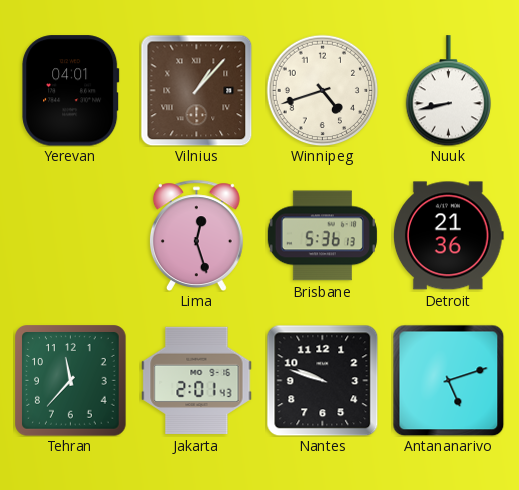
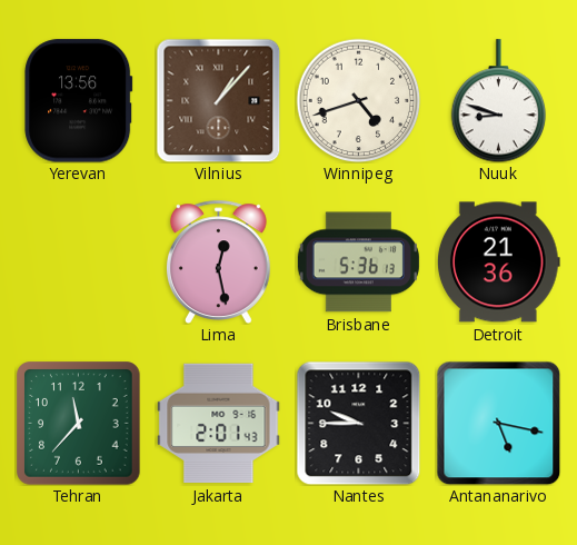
Yerevan: 04:01 -> 13:56
Nuuk: 8:43 -> 8:48
Lima: 12:27 -> 12:28
Nantes: 9:48 -> 9:45
Antananarivo: 5:12 -> 5:17
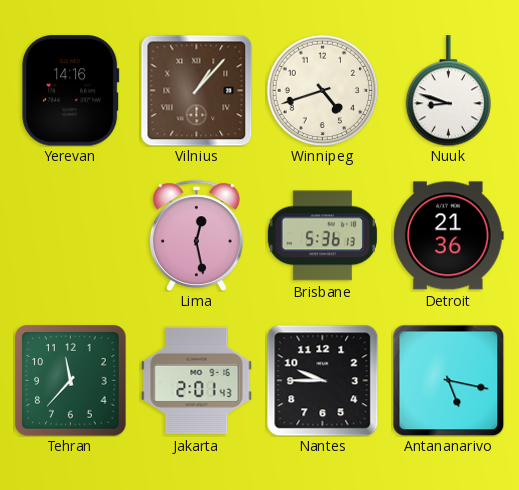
Yerevan: 13:56 -> 14:16
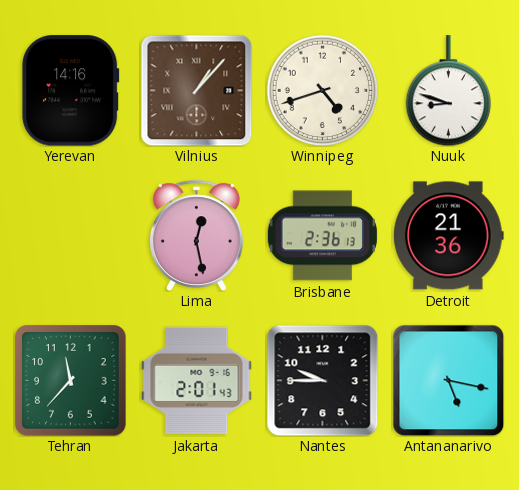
Brisbane: 5:36 -> 2:36
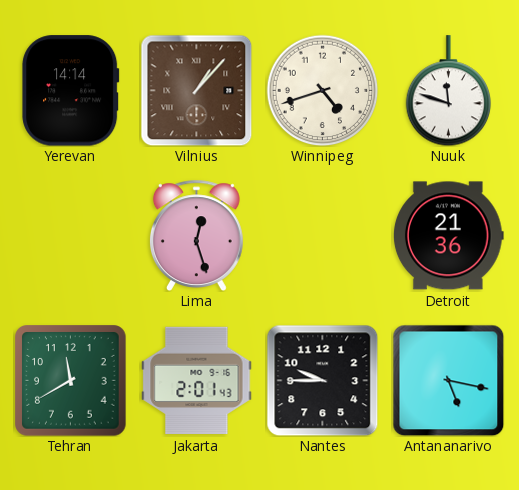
Yerevan: 14:16 -> 14:14
Nuuk: 8:48 -> 11:48
Lima: 12:28 -> 12:27
Brisbane: 2:36 -> none
Tehran: 11:37 -> 11:40
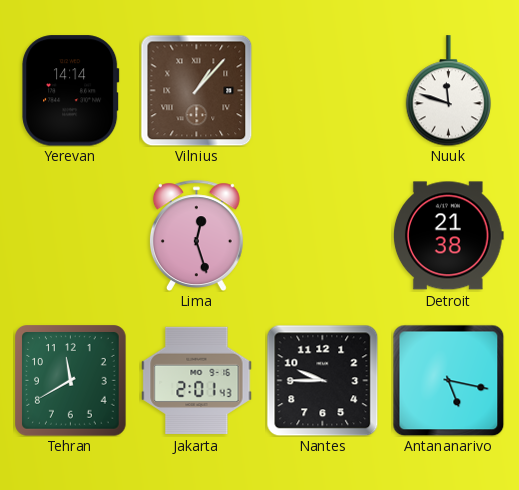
Winnipeg: 4:42 -> none
Detroit: 21:36 -> 21:38
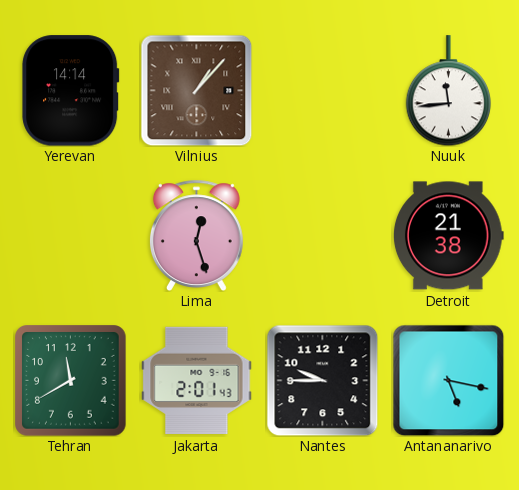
Nuuk: 11:48 -> 11:44
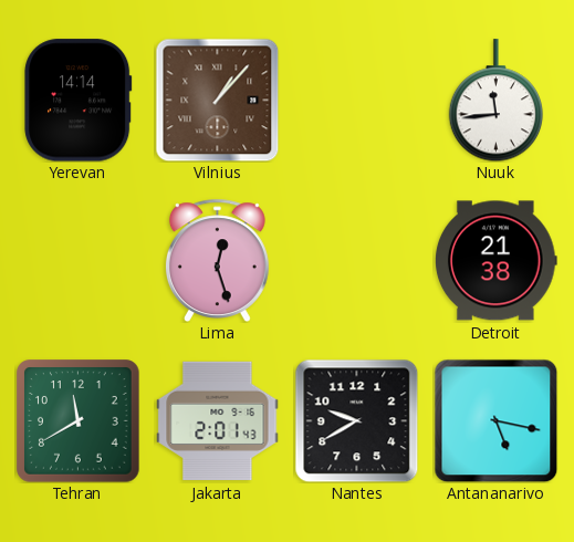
Nantes: 9:45 -> 9:40
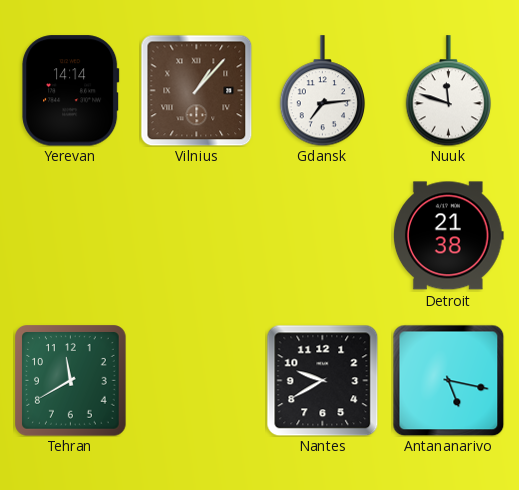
Gdansk: none -> 7:14
Nuuk: 11:44 -> 11:48
Lima: 12:27 -> none
Jakarta: 2:01 -> none
